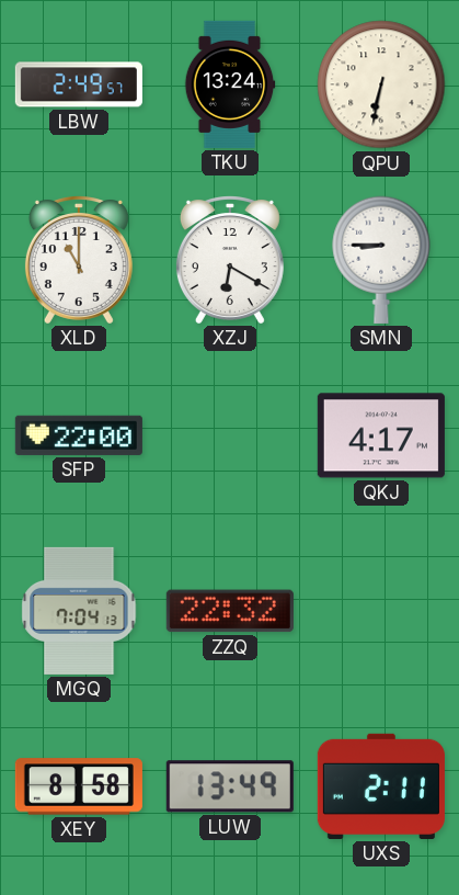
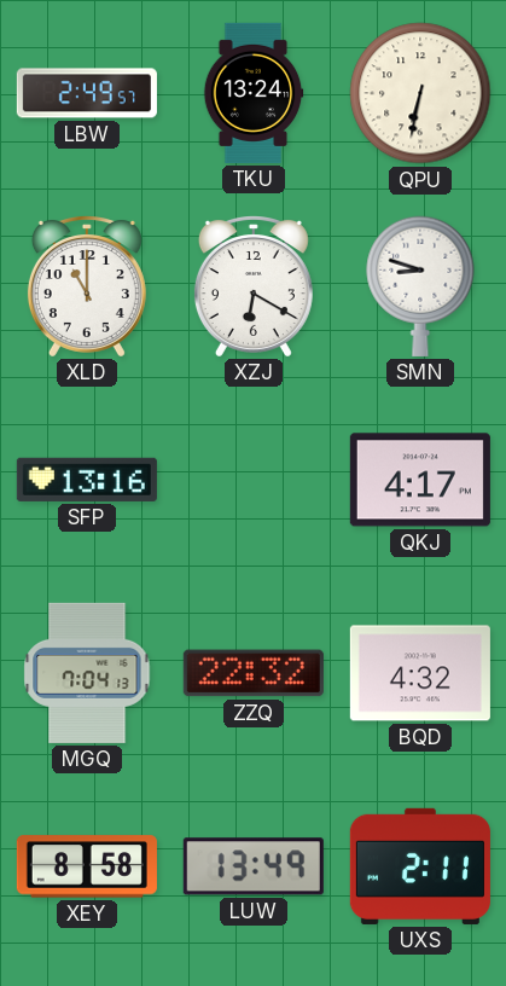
SMN: 8:45 -> 8:48
SFP: 22:00 -> 13:16
BQD: none -> 4:32
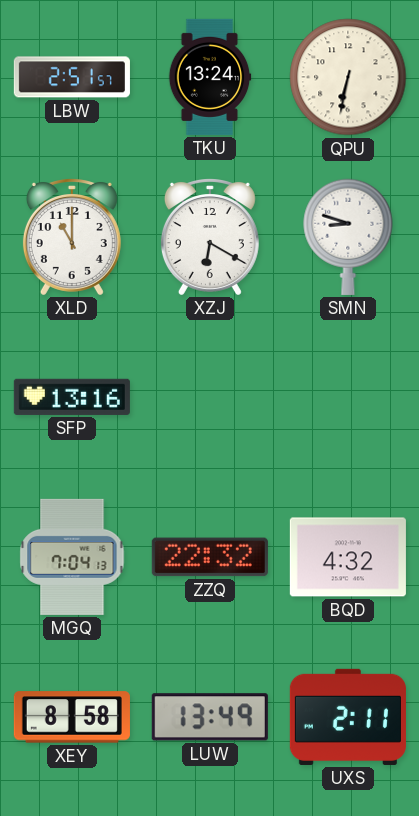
LBW: 2:49 -> 2:51
QKJ: 4:17 -> none
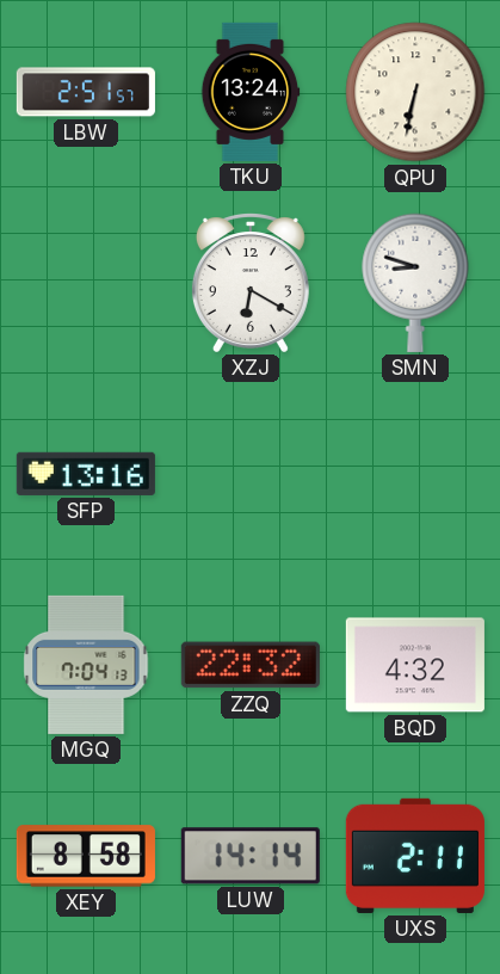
XLD: 11:00 -> none
LUW: 13:49 -> 14:14
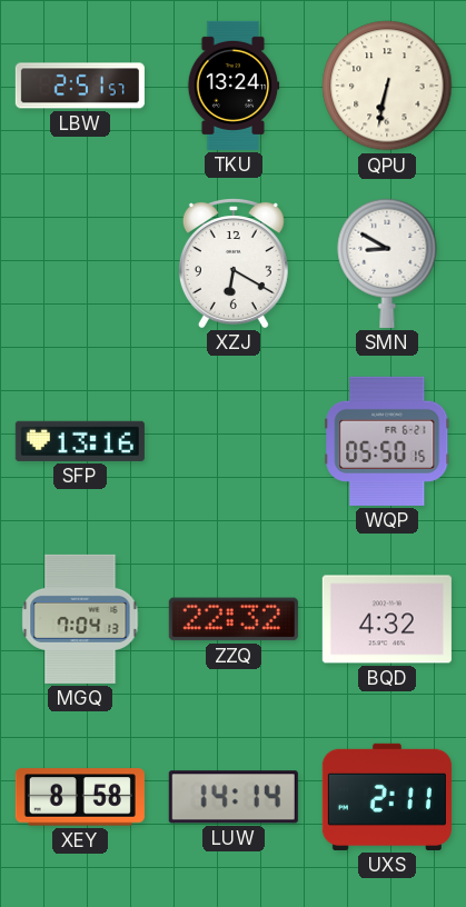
SMN: 8:48 -> 8:50
WQP: none -> 05:50
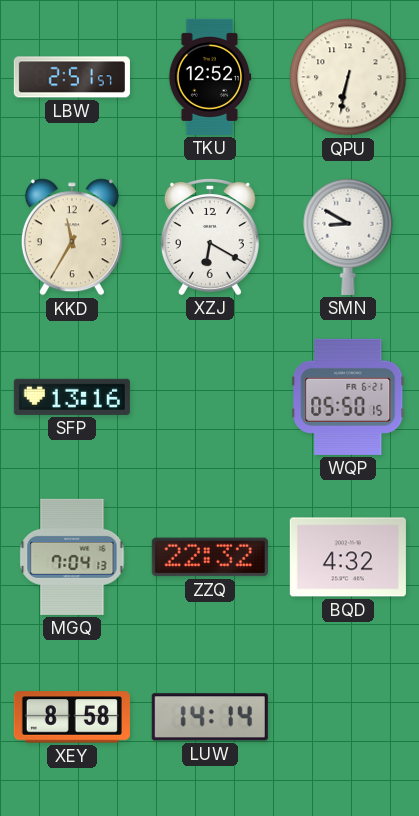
TKU: 13:24 -> 12:52
KKD: none -> 11:35
UXS: 2:11 -> none
